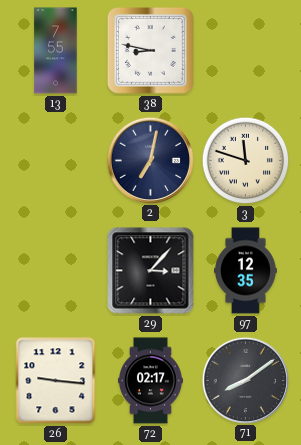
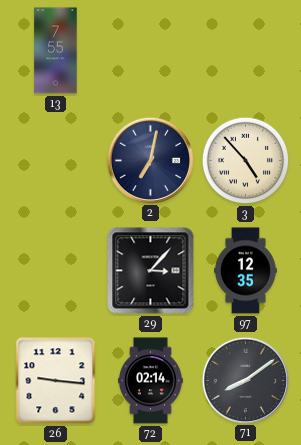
38: 8:47 -> none
3: 11:48 -> 4:53
72: 02:17 -> 02:14
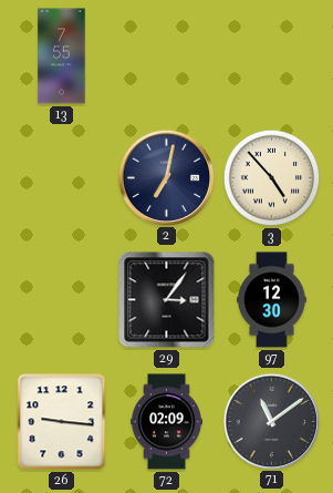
29: 3:07 -> 3:06
97: 12:35 -> 12:30
72: 02:14 -> 02:09
71: 8:09 -> 11:09
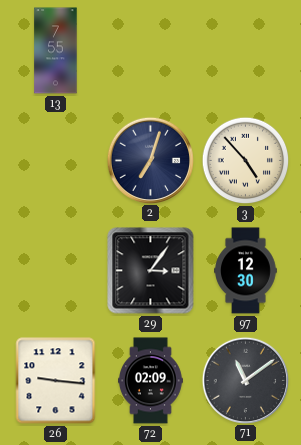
2: 7:02 -> 7:03
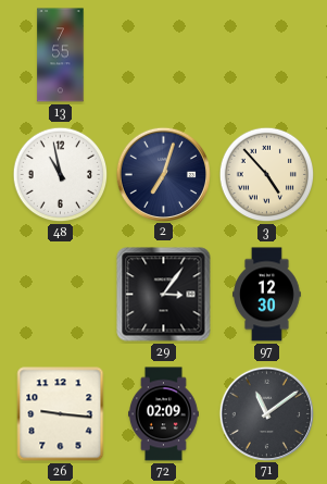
48: none -> 10:58
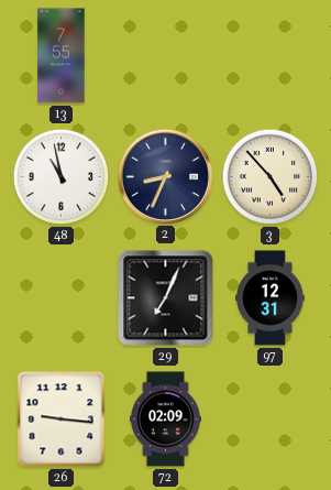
2: 7:03 -> 8:34
29: 3:06 -> 7:04
97: 12:30 -> 12:31
71: 11:09 -> none
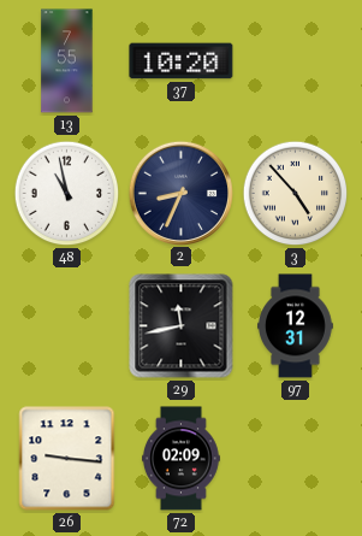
37: none -> 10:20
29: 7:04 -> 11:43
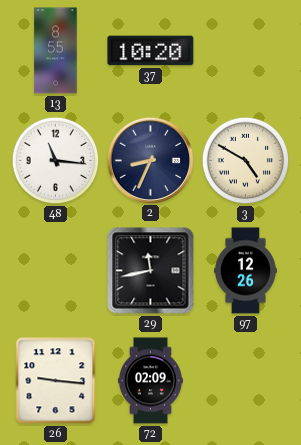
13: 7:55 -> 8:55
48: 10:58 -> 11:16
3: 4:53 -> 4:50
97: 12:31 -> 12:26
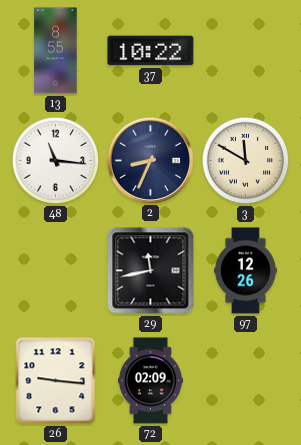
37: 10:20 -> 10:22
3: 4:50 -> 11:50
